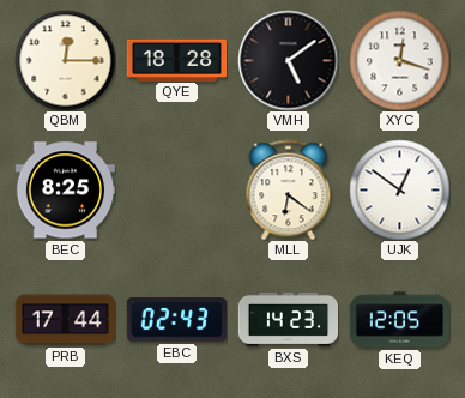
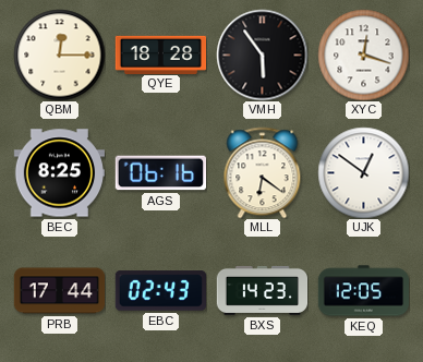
VMH: 5:09 -> 5:54
AGS: none -> 06:16
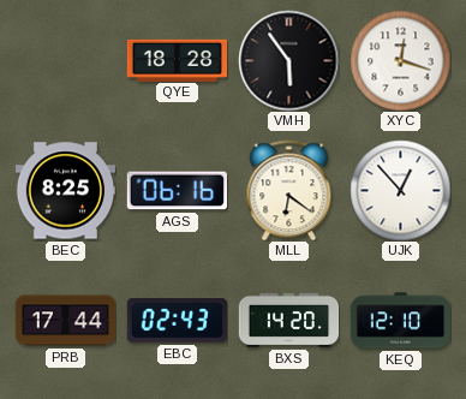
QBM: 12:15 -> none
UJK: 12:51 -> 12:53
BXS: 14:23 -> 14:20
KEQ: 12:05 -> 12:10
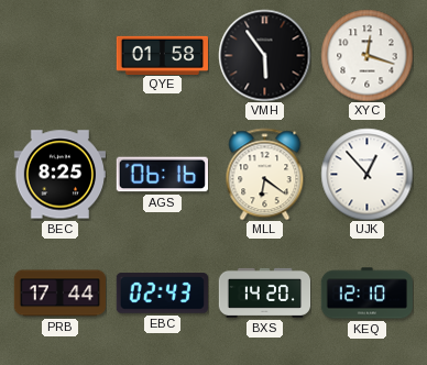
QYE: 18:28 -> 01:58
